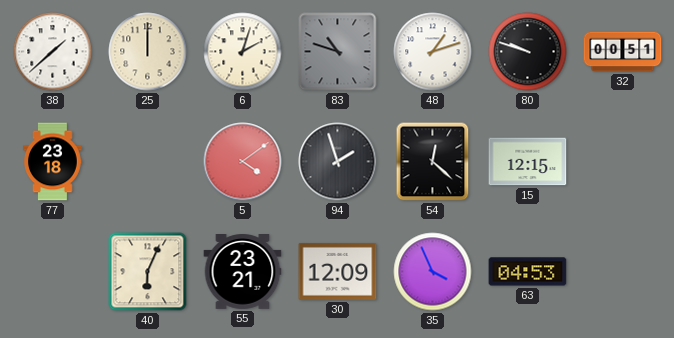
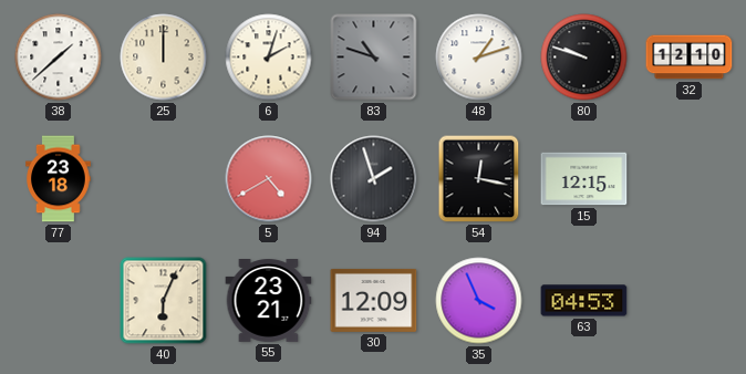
32: 00:51 -> 12:10
5: 4:09 -> 4:40
54: 12:22 -> 12:17
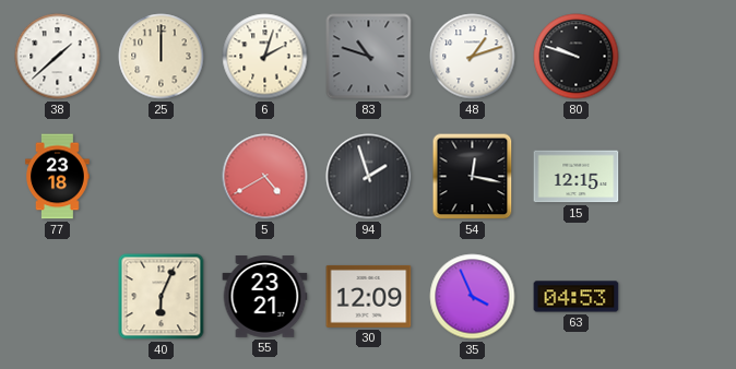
32: 12:10 -> none
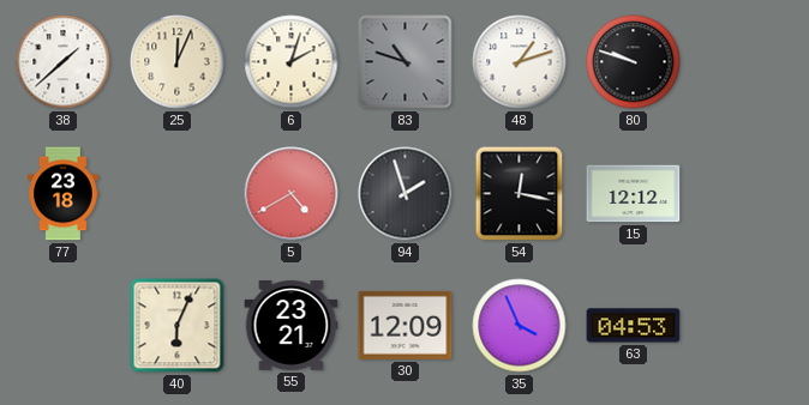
25: 12:00 -> 12:04
15: 12:15 -> 12:12
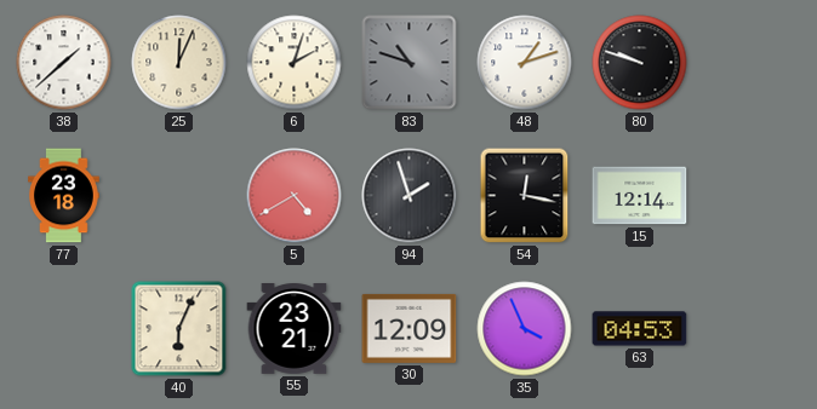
15: 12:12 -> 12:14
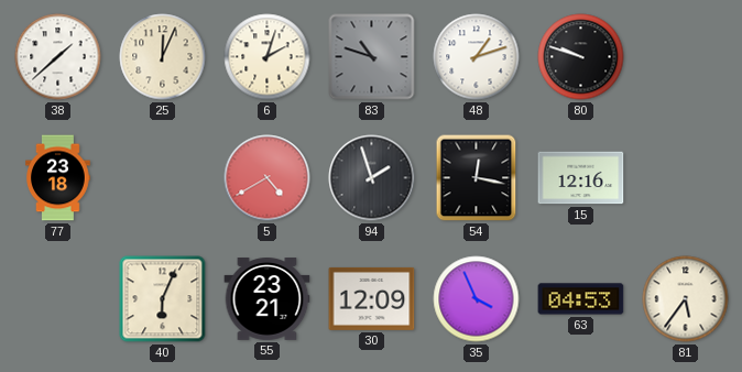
15: 12:14 -> 12:16
81: none -> 5:36
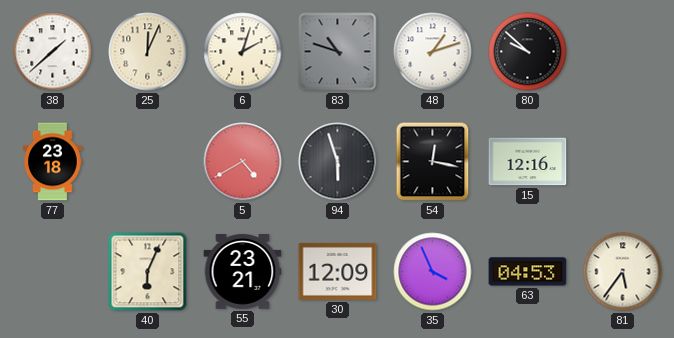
80: 9:48 -> 9:52
94: 1:57 -> 5:57
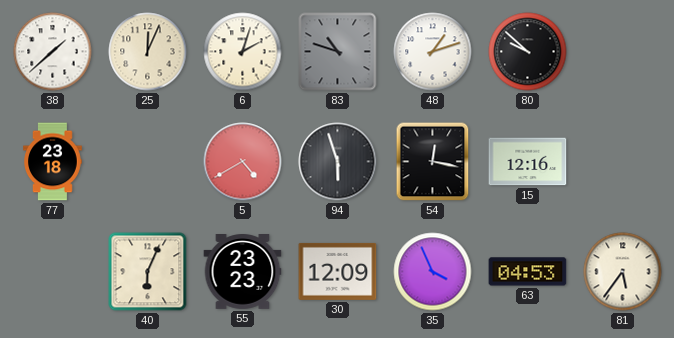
55: 23:21 -> 23:23
